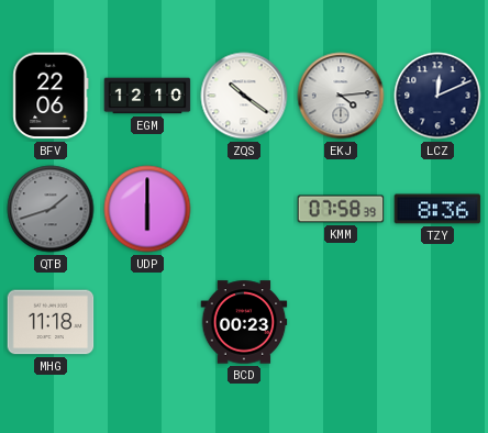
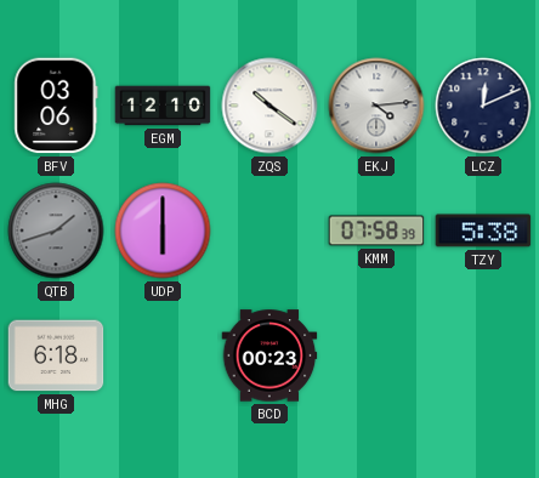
BFV: 22:06 -> 03:06
TZY: 8:36 -> 5:38
MHG: 11:18 -> 6:18
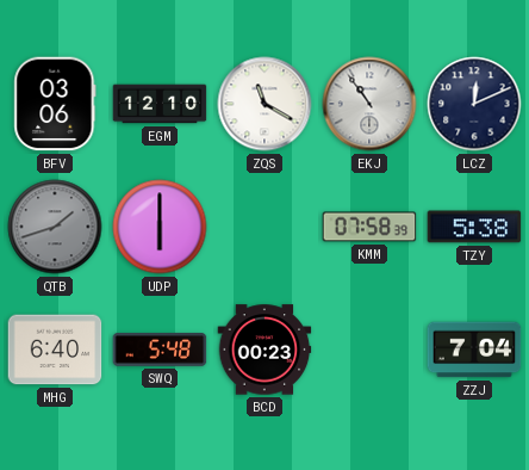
ZQS: 10:21 -> 11:20
EKJ: 4:14 -> 10:54
MHG: 6:18 -> 6:40
SWQ: none -> 5:48
ZZJ: none -> 7:04
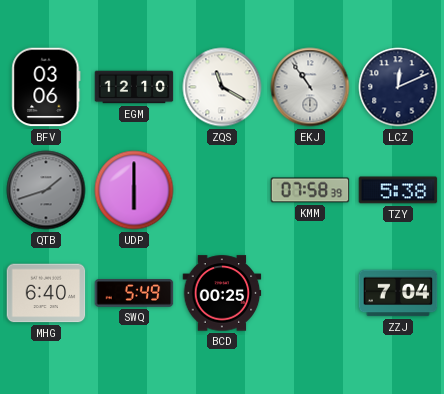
SWQ: 5:48 -> 5:49
BCD: 00:23 -> 00:25
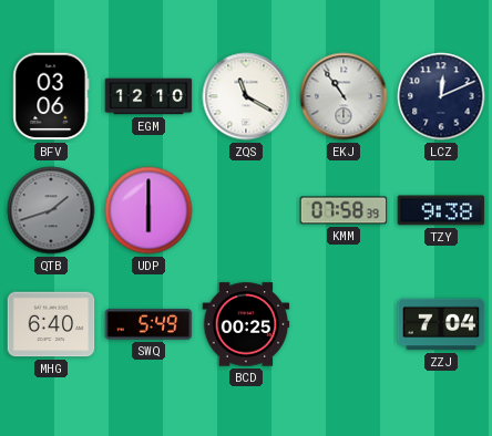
TZY: 5:38 -> 9:38
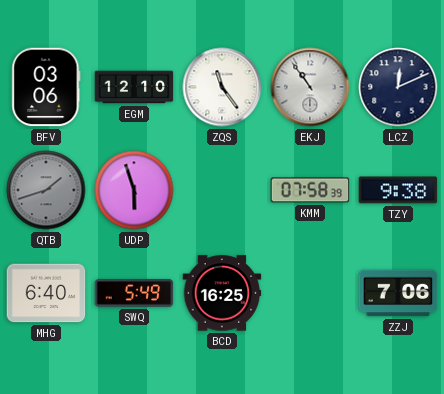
ZQS: 11:20 -> 11:24
UDP: 6:00 -> 5:57
BCD: 00:25 -> 16:25
ZZJ: 7:04 -> 7:06
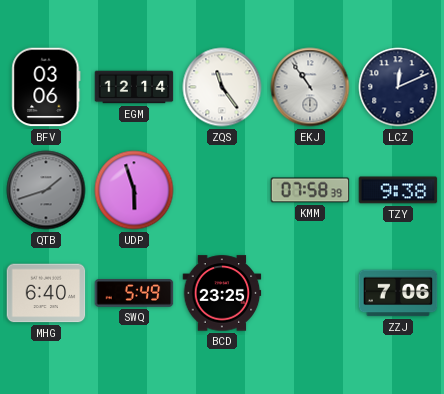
EGM: 12:10 -> 12:14
BCD: 16:25 -> 23:25
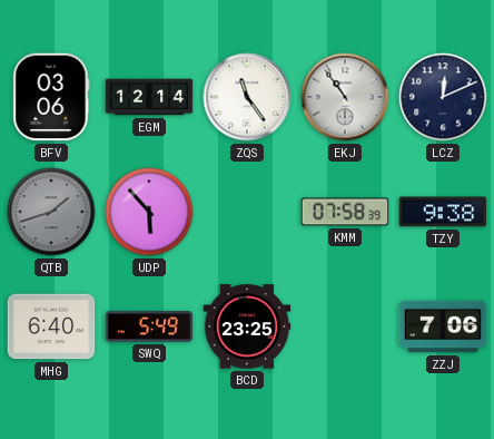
UDP: 5:57 -> 5:53
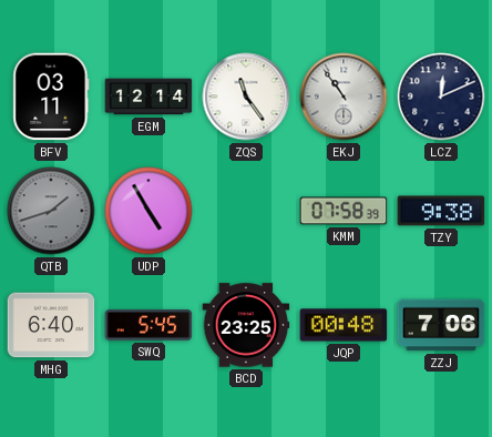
BFV: 03:06 -> 03:11
UDP: 5:53 -> 4:55
SWQ: 5:49 -> 5:45
JQP: none -> 00:48
